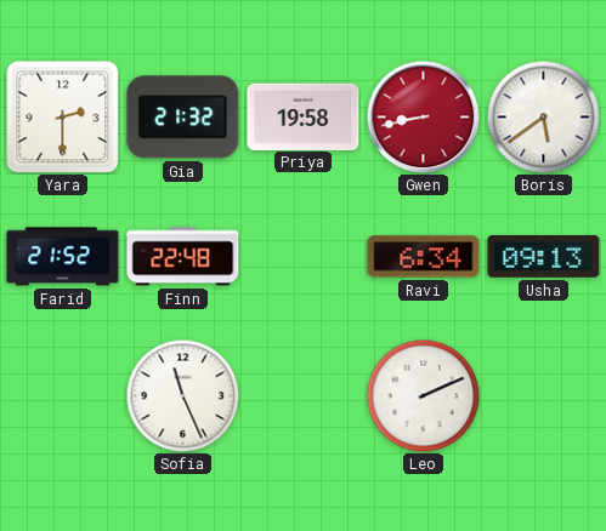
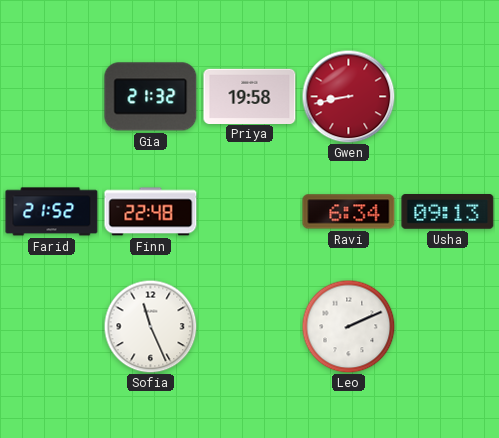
Yara: 2:30 -> none
Boris: 5:39 -> none
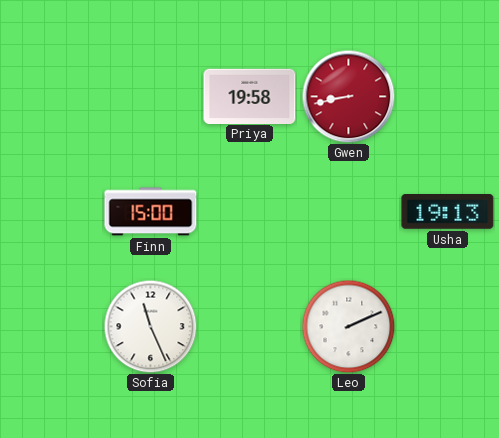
Gia: 21:32 -> none
Farid: 21:52 -> none
Finn: 22:48 -> 15:00
Ravi: 6:34 -> none
Usha: 09:13 -> 19:13
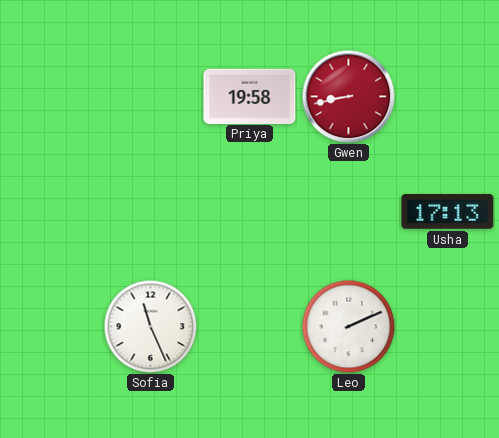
Finn: 15:00 -> none
Usha: 19:13 -> 17:13
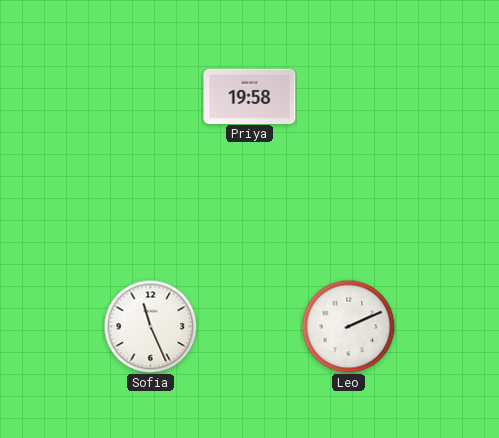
Gwen: 8:43 -> none
Usha: 17:13 -> none
